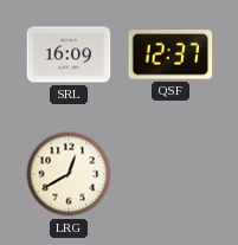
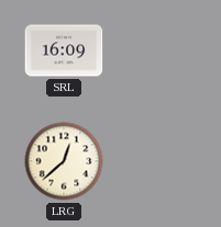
QSF: 12:37 -> none
LRG: 12:40 -> 12:38
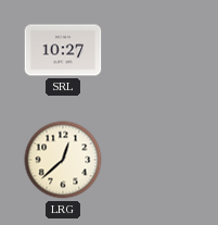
SRL: 16:09 -> 10:27
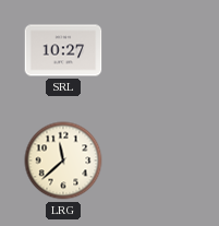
LRG: 12:38 -> 11:38
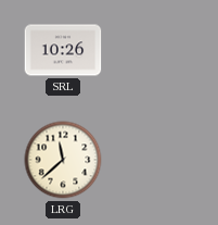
SRL: 10:27 -> 10:26
